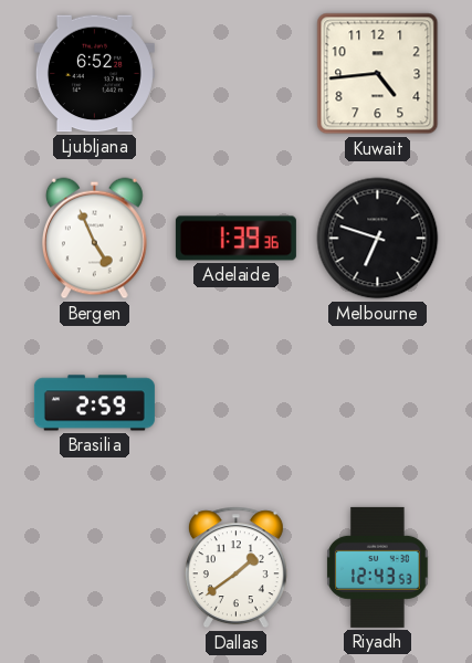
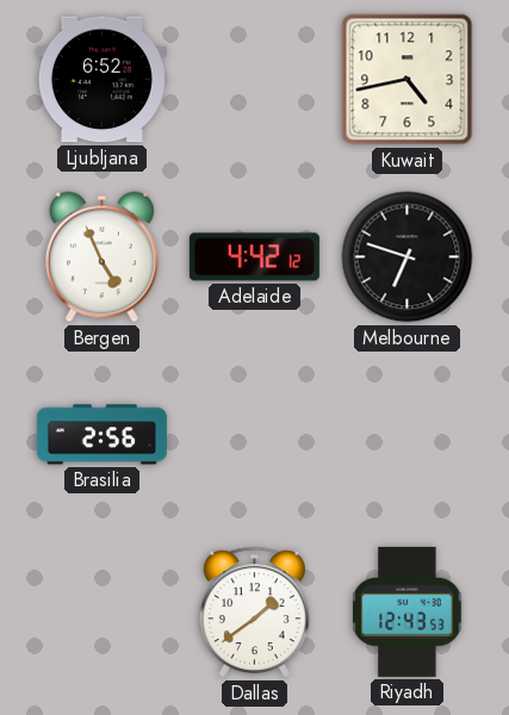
Kuwait: 4:44 -> 4:43
Adelaide: 1:39 -> 4:42
Brasilia: 2:59 -> 2:56
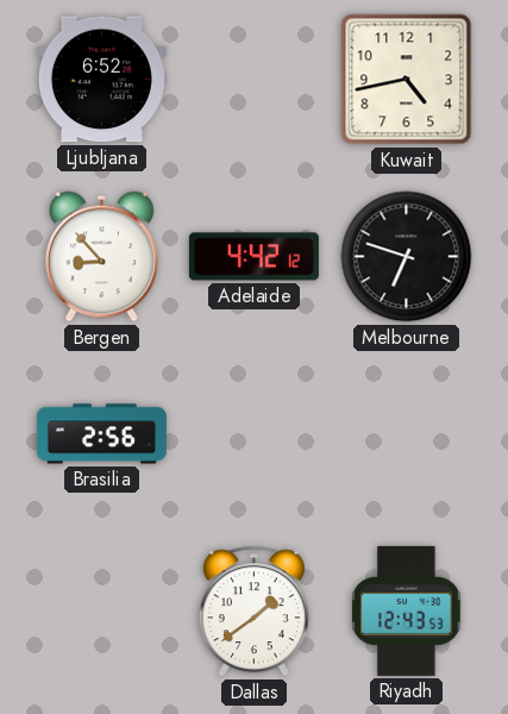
Bergen: 4:56 -> 8:53
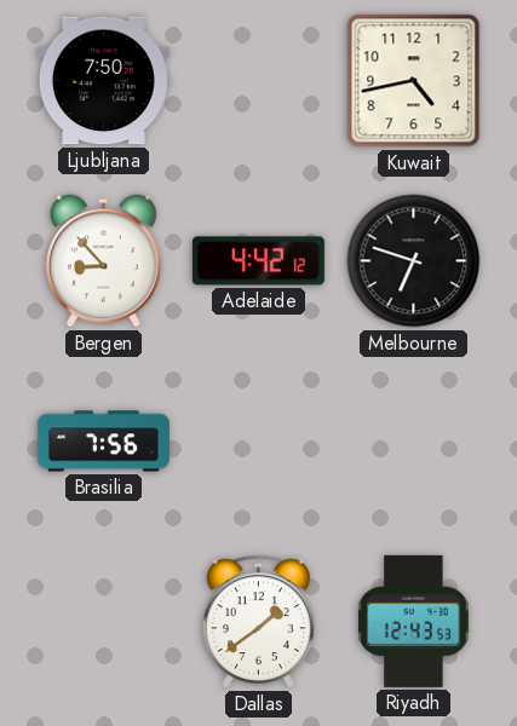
Ljubljana: 6:52 -> 7:50
Brasilia: 2:56 -> 7:56
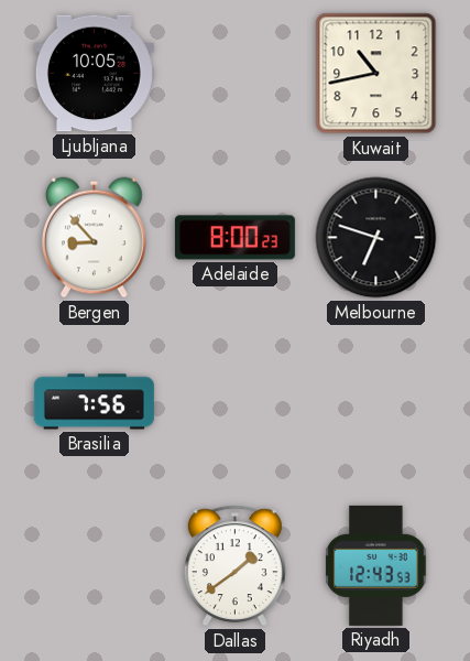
Ljubljana: 7:50 -> 10:05
Kuwait: 4:43 -> 10:43
Adelaide: 4:42 -> 8:00
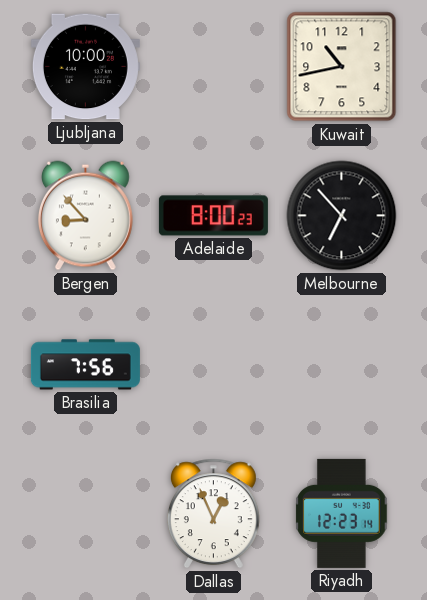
Ljubljana: 10:05 -> 10:00
Melbourne: 6:48 -> 6:53
Dallas: 1:39 -> 12:56
Riyadh: 12:43 -> 12:23
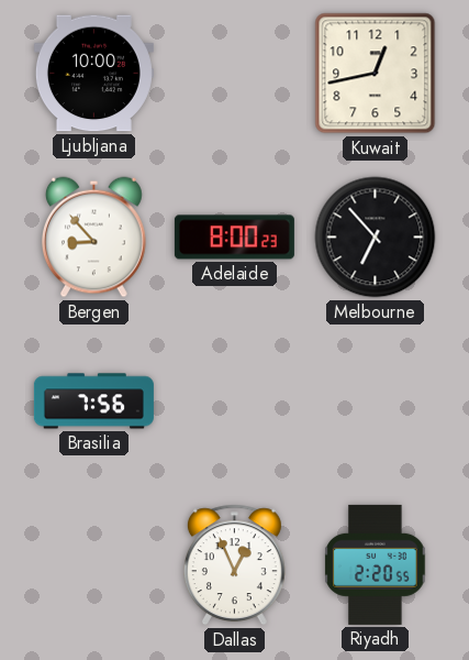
Kuwait: 10:43 -> 12:43
Riyadh: 12:23 -> 2:20
